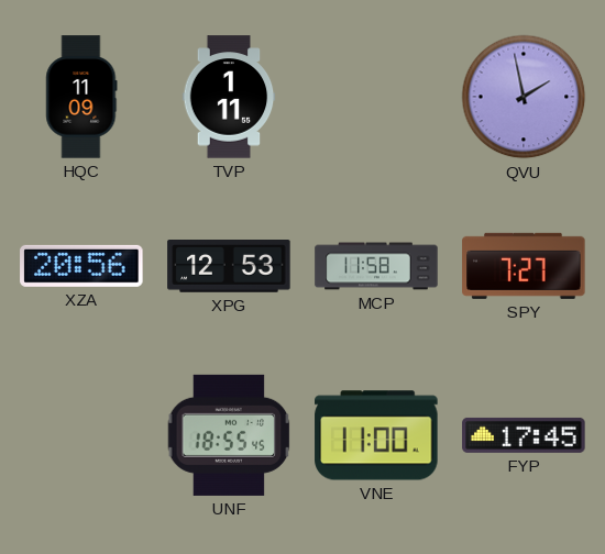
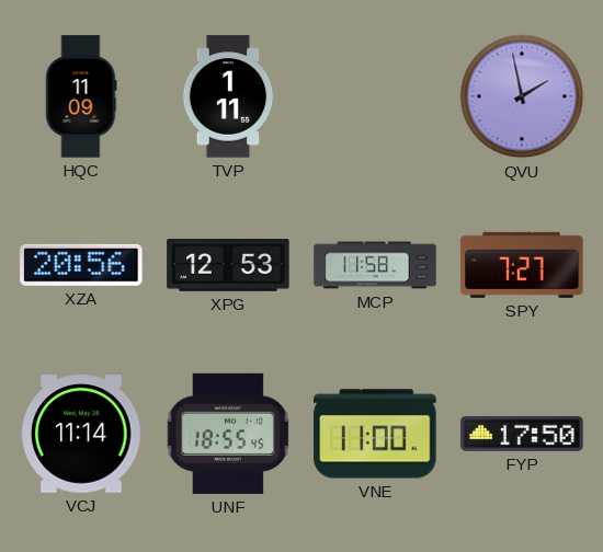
VCJ: none -> 11:14
FYP: 17:45 -> 17:50
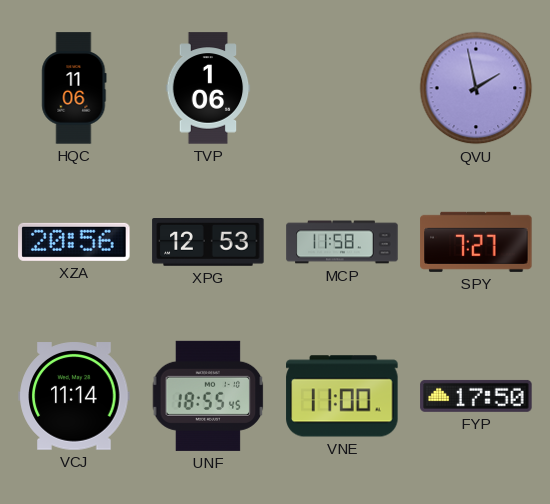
HQC: 11:09 -> 11:06
TVP: 1:11 -> 1:06
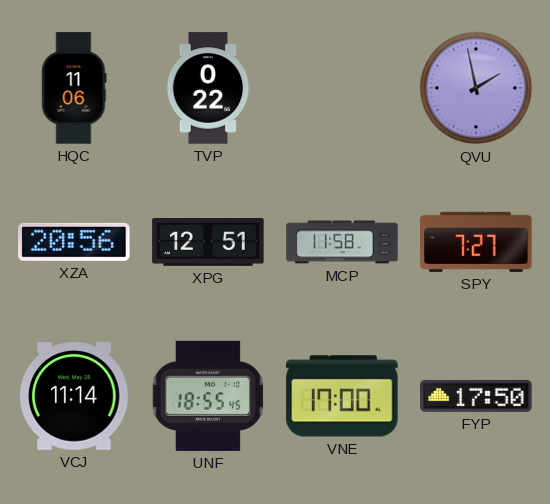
TVP: 1:06 -> 0:22
XPG: 12:53 -> 12:51
VNE: 11:00 -> 17:00
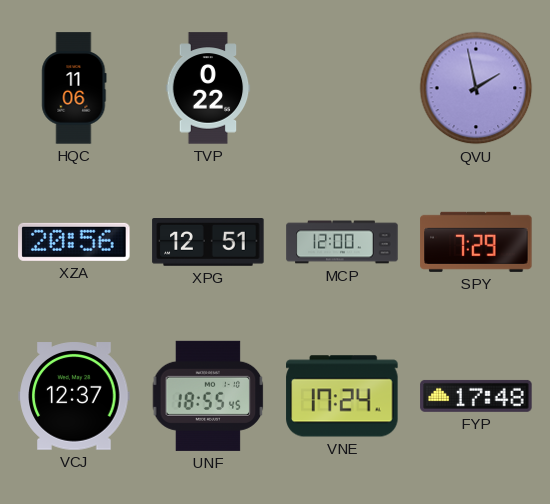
MCP: 11:58 -> 12:00
SPY: 7:27 -> 7:29
VCJ: 11:14 -> 12:37
VNE: 17:00 -> 17:24
FYP: 17:50 -> 17:48
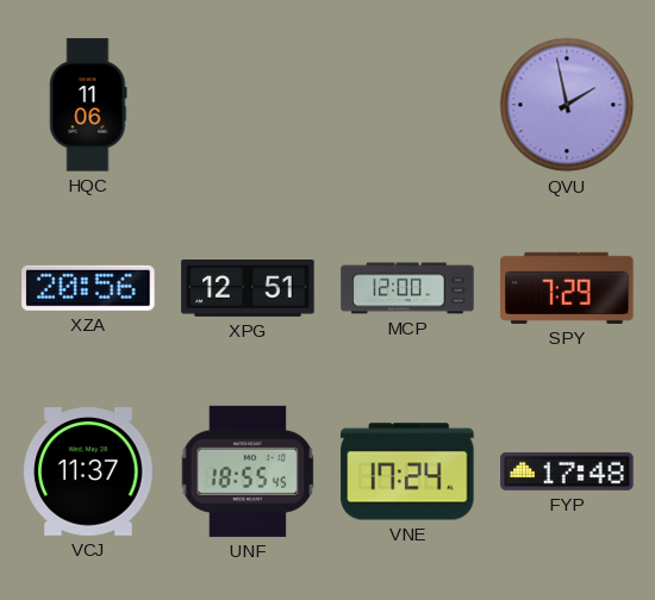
TVP: 0:22 -> none
VCJ: 12:37 -> 11:37
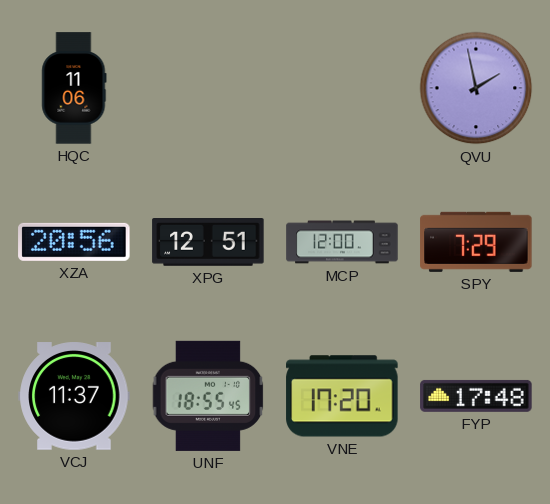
VNE: 17:24 -> 17:20
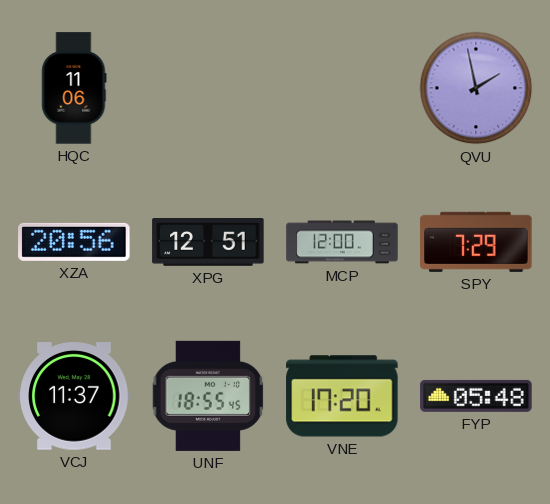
FYP: 17:48 -> 05:48
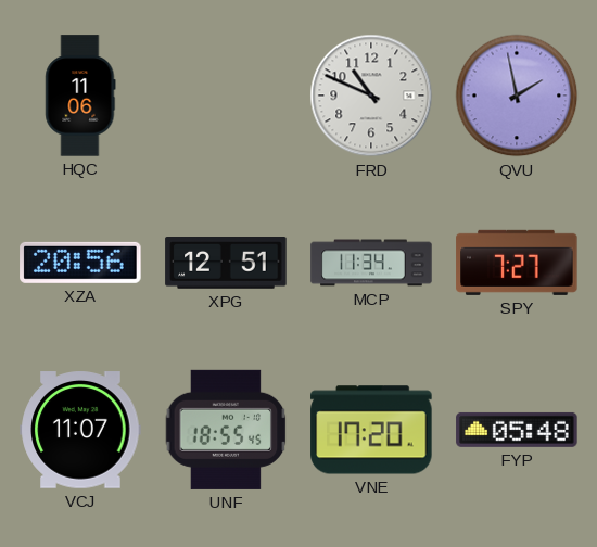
FRD: none -> 10:49
MCP: 12:00 -> 11:34
SPY: 7:29 -> 7:27
VCJ: 11:37 -> 11:07
